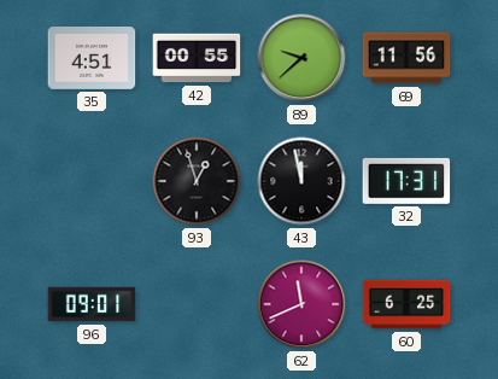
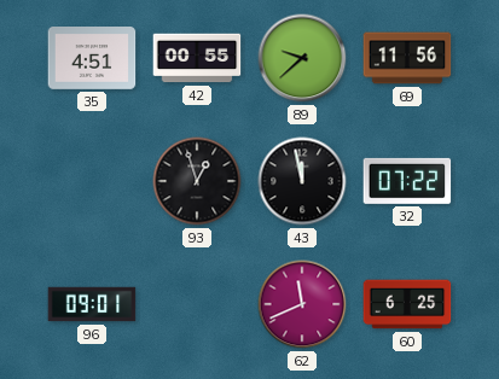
32: 17:31 -> 07:22
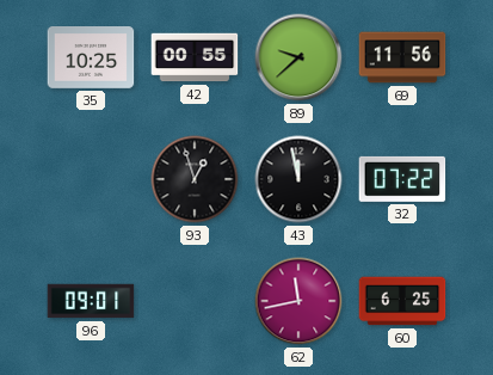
35: 4:51 -> 10:25
62: 11:41 -> 11:43
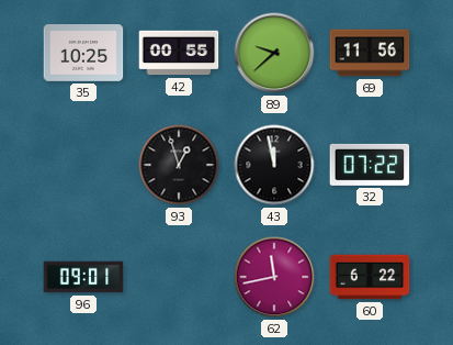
60: 6:25 -> 6:22
